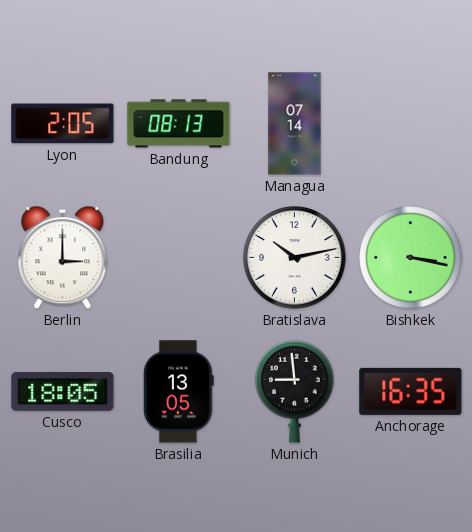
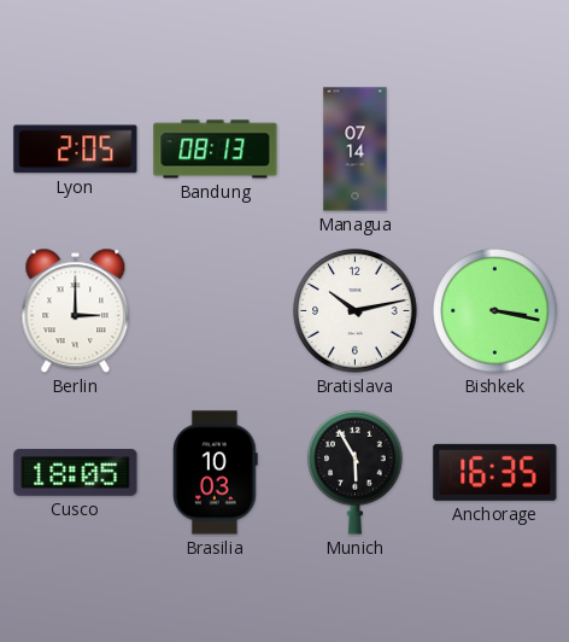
Brasilia: 13:05 -> 10:03
Munich: 8:59 -> 5:55
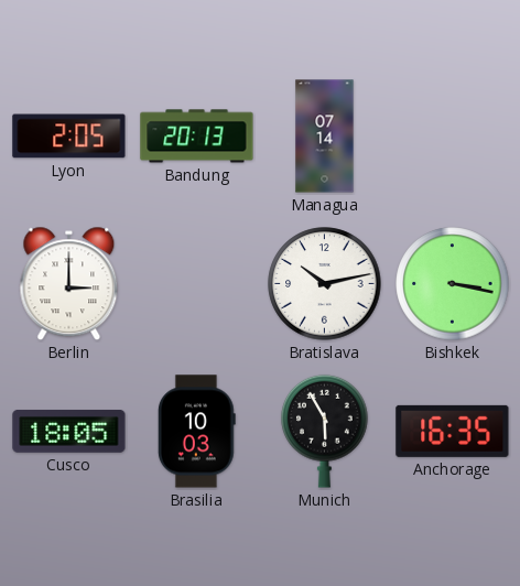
Bandung: 08:13 -> 20:13
